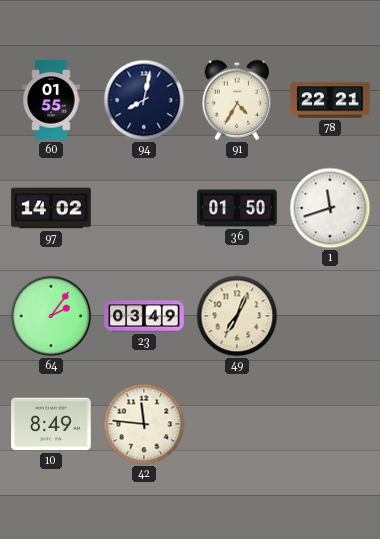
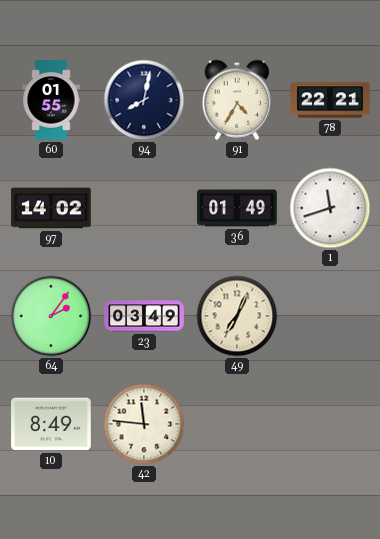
36: 01:50 -> 01:49
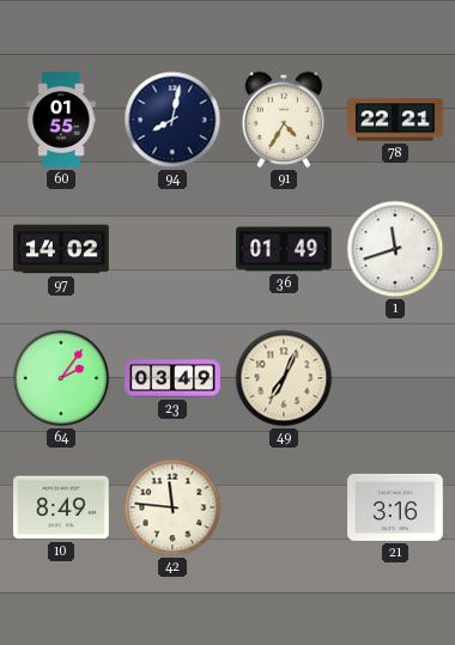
21: none -> 3:16
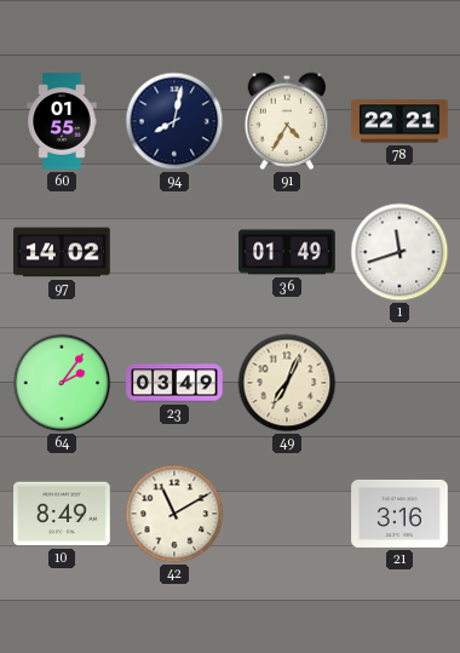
42: 11:46 -> 11:10
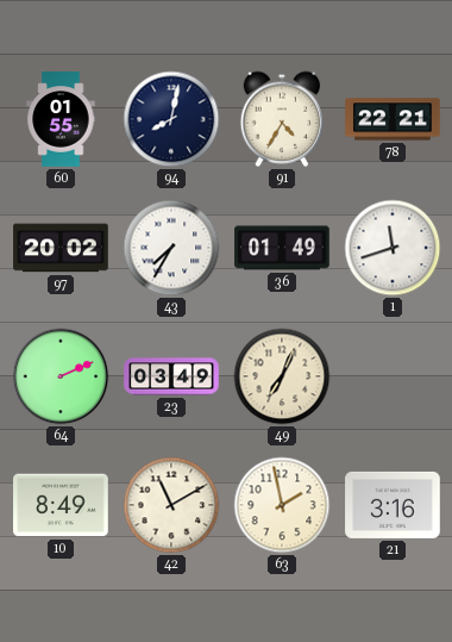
97: 14:02 -> 20:02
43: none -> 7:35
64: 2:06 -> 2:11
63: none -> 1:58
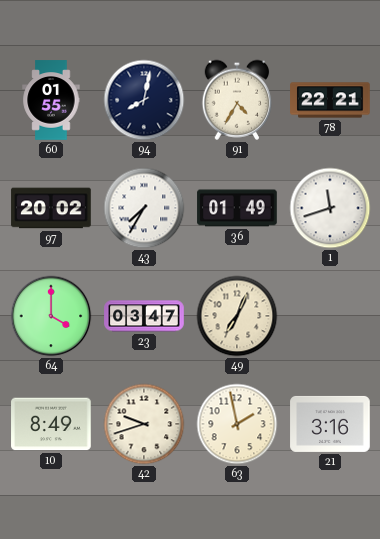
64: 2:11 -> 4:00
23: 03:49 -> 03:47
42: 11:10 -> 9:42
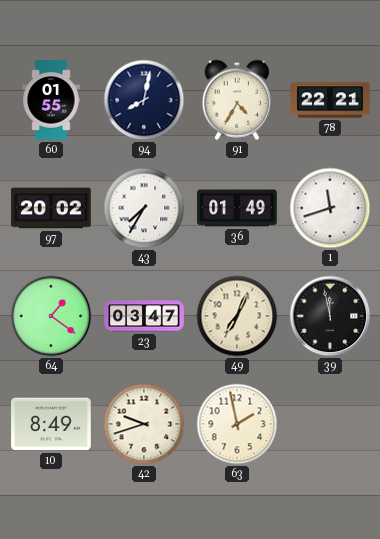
64: 4:00 -> 1:21
39: none -> 11:58
21: 3:16 -> none
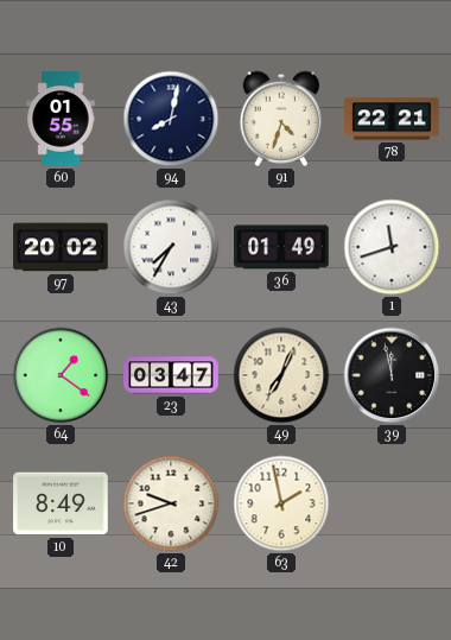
91: 4:35 -> 4:33
